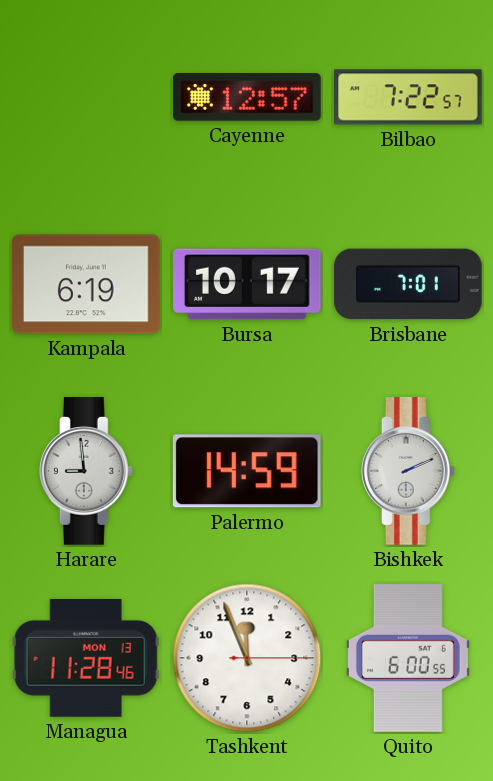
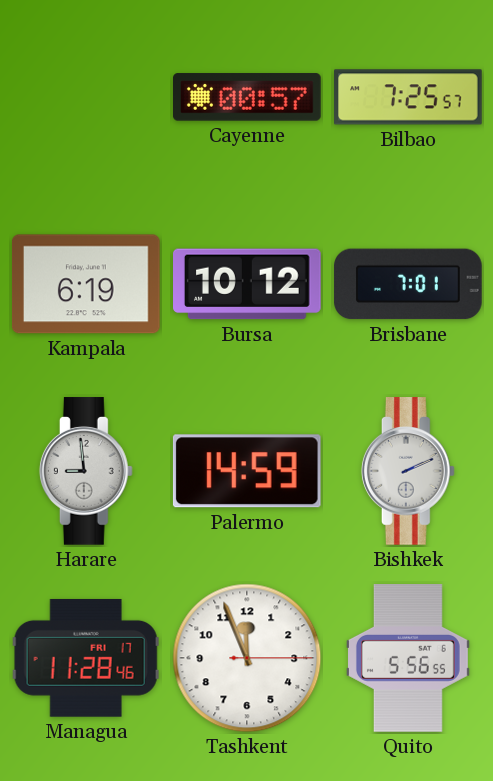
Cayenne: 12:57 -> 00:57
Bilbao: 7:22 -> 7:25
Bursa: 10:17 -> 10:12
Managua date: MON 13 -> FRI 17
Quito: 6:00 -> 5:56
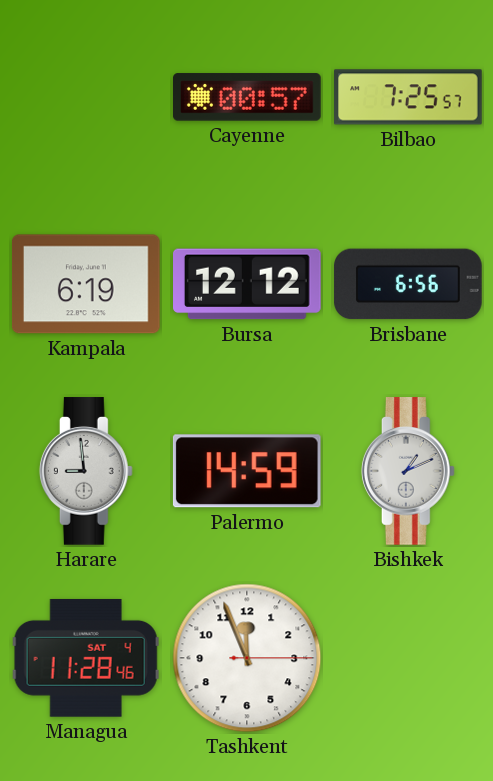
Bursa: 10:12 -> 12:12
Brisbane: 7:01 -> 6:56
Bishkek: 2:11 -> 1:11
Managua date: FRI 17 -> SAT 4
Quito: 5:56 -> none
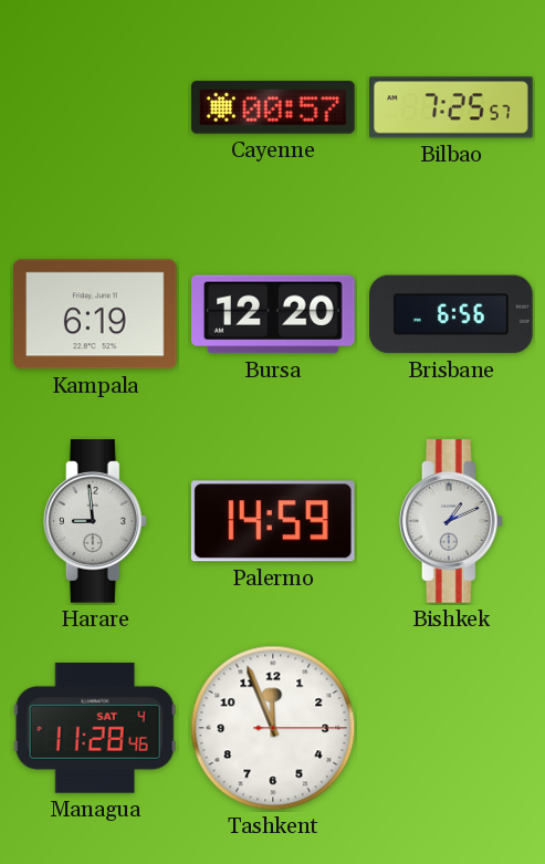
Bursa: 12:12 -> 12:20
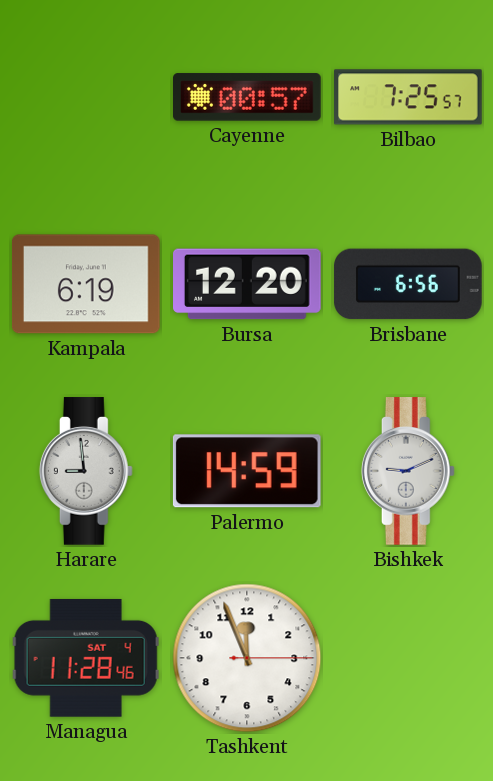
Bishkek: 1:11 -> 9:11
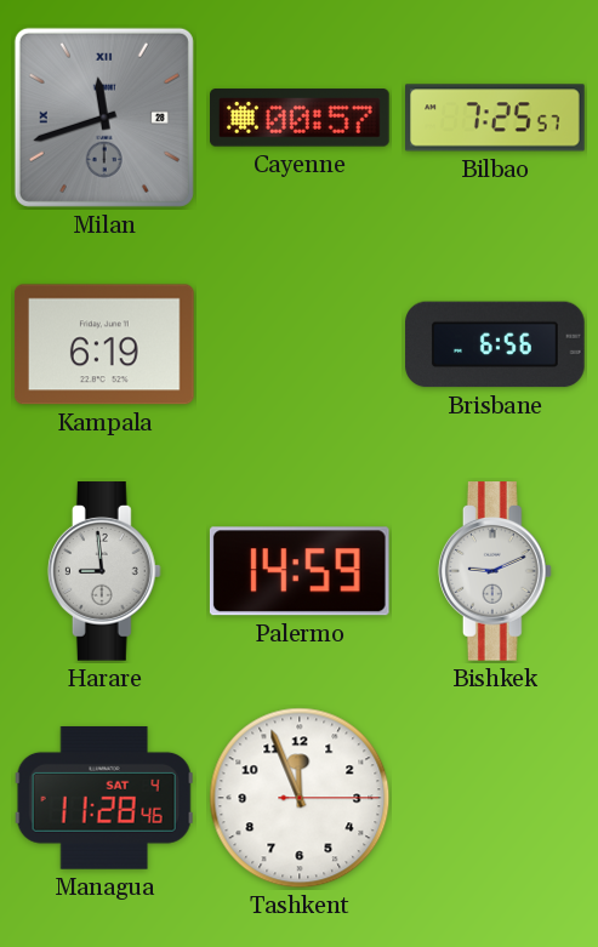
Milan: none -> 11:42
Bursa: 12:20 -> none
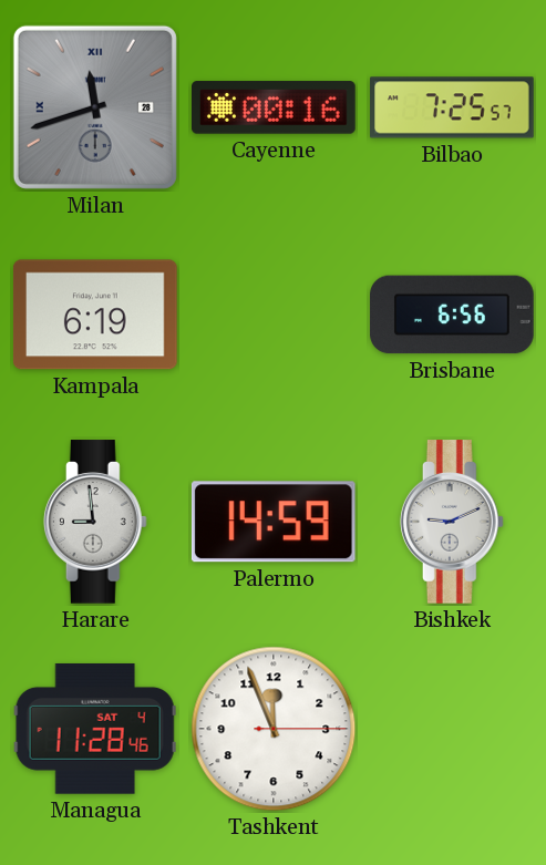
Cayenne: 00:57 -> 00:16
